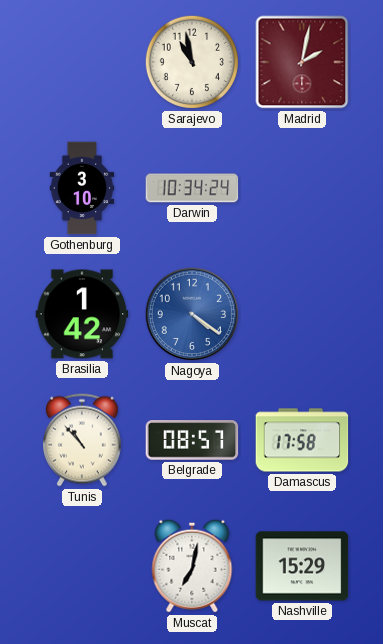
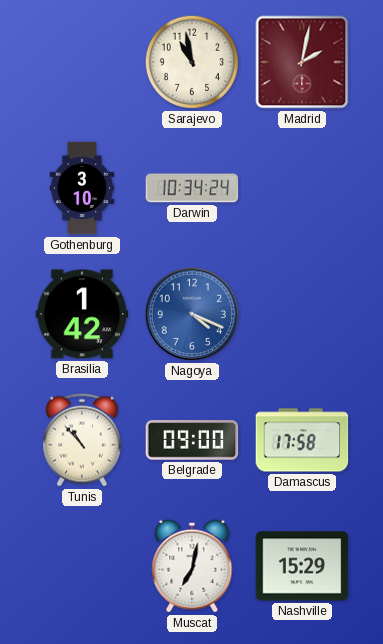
Nagoya: 4:21 -> 4:19
Belgrade: 08:57 -> 09:00
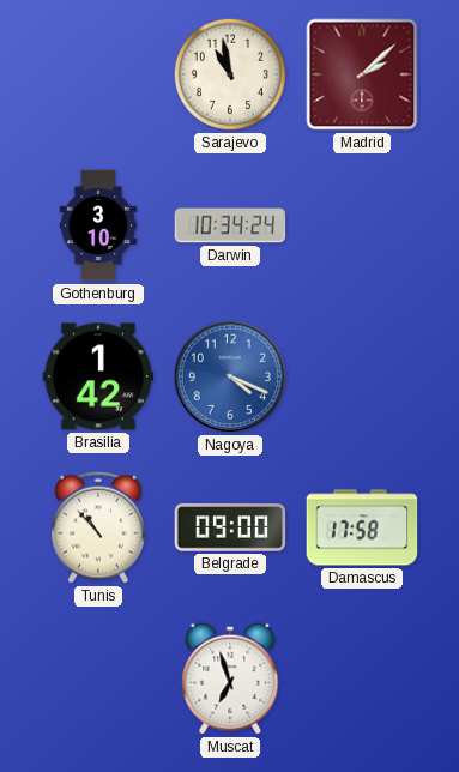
Madrid: 2:02 -> 2:08
Muscat: 7:02 -> 6:57
Nashville: 15:29 -> none
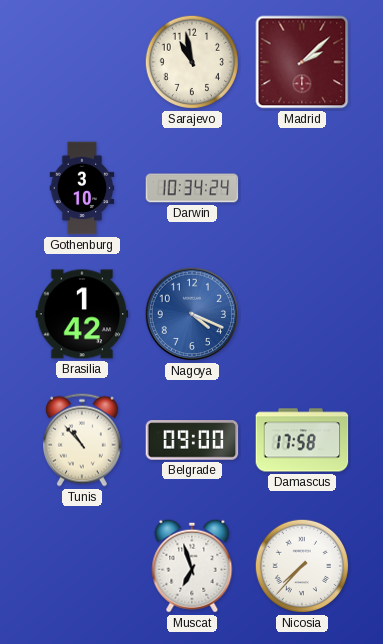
Nicosia: none -> 7:37
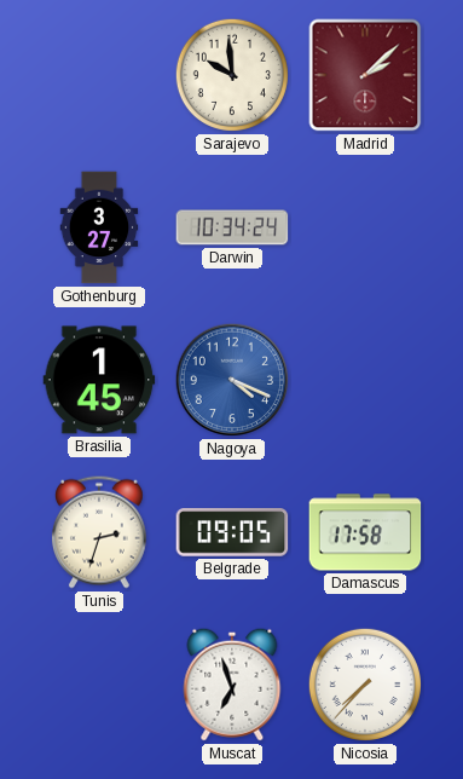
Sarajevo: 10:58 -> 9:59
Gothenburg: 3:10 -> 3:27
Brasilia: 1:42 -> 1:45
Tunis: 10:53 -> 2:33
Belgrade: 09:00 -> 09:05
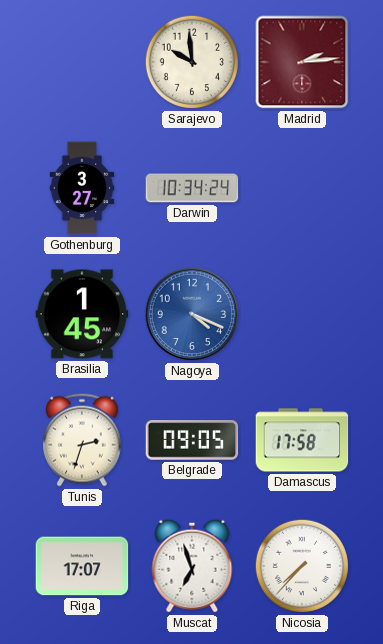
Madrid: 2:08 -> 2:14
Riga: none -> 17:07
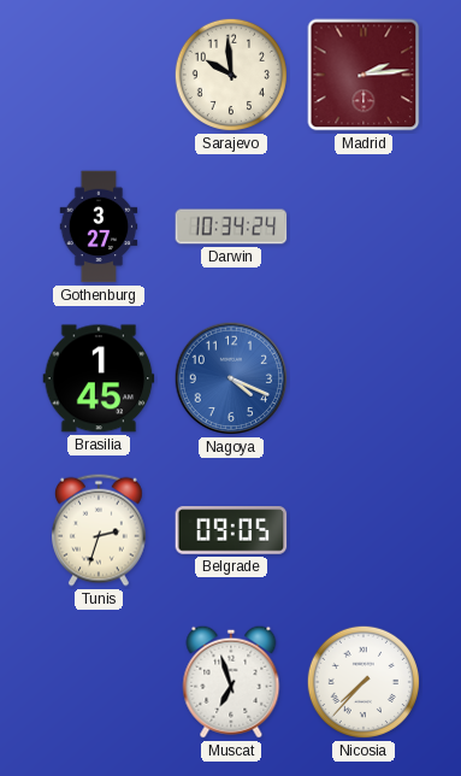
Damascus: 17:58 -> none
Riga: 17:07 -> none
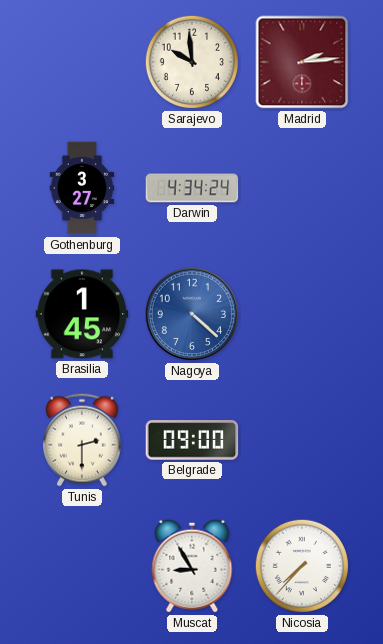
Darwin: 10:34 -> 4:34
Nagoya: 4:19 -> 4:22
Tunis: 2:33 -> 2:30
Belgrade: 09:05 -> 09:00
Muscat: 6:57 -> 8:55
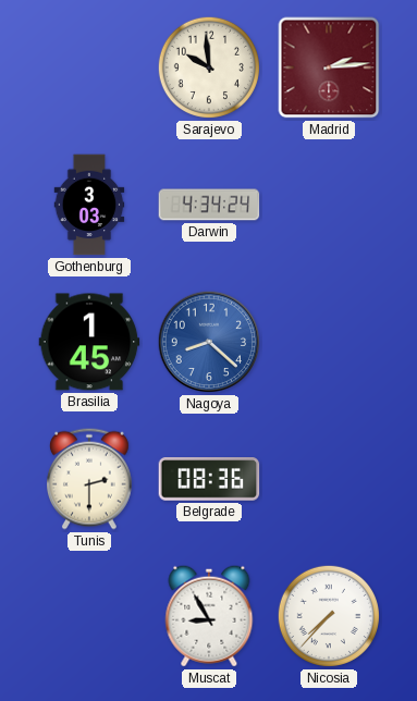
Gothenburg: 3:27 -> 3:03
Nagoya: 4:22 -> 8:22
Belgrade: 09:00 -> 08:36
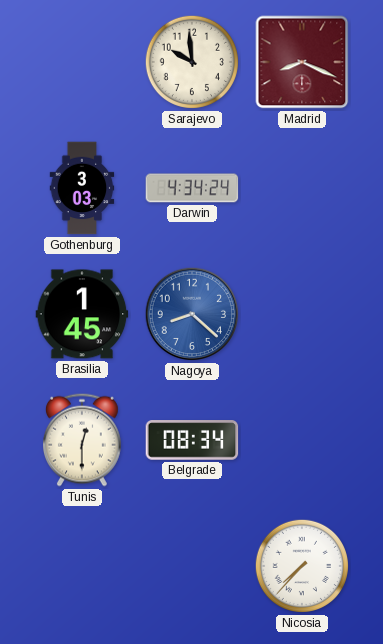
Madrid: 2:14 -> 8:19
Tunis: 2:30 -> 12:30
Belgrade: 08:36 -> 08:34
Muscat: 8:55 -> none
